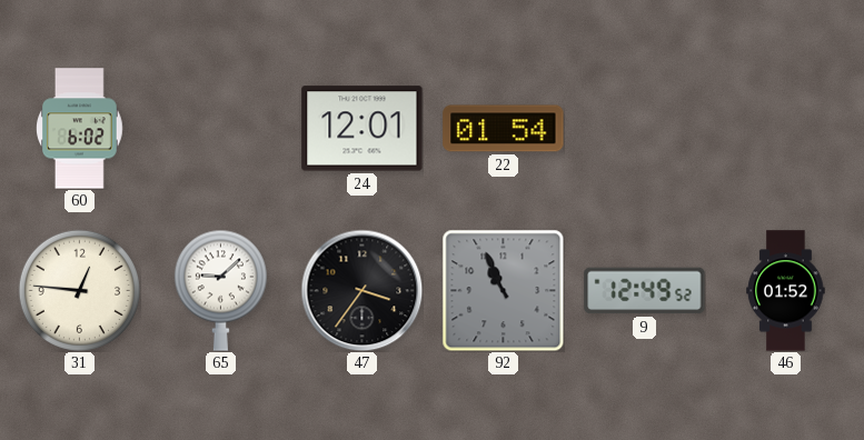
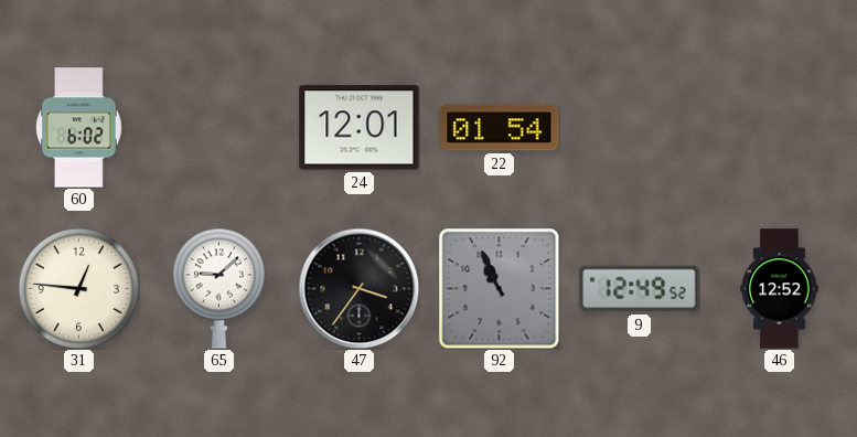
46: 01:52 -> 12:52
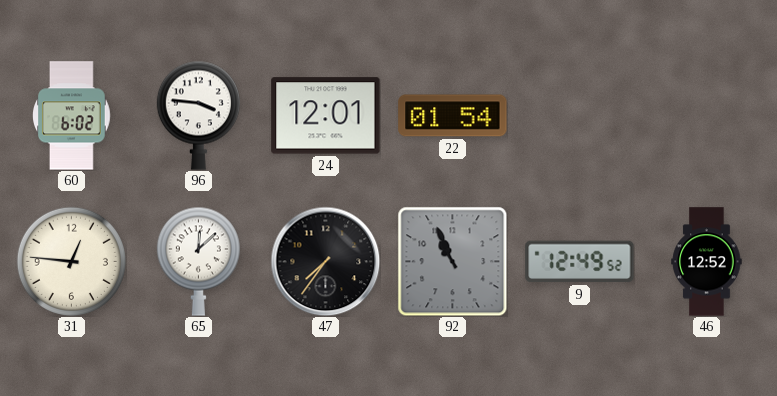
96: none -> 3:46
65: 9:08 -> 12:08
47: 3:36 -> 7:36
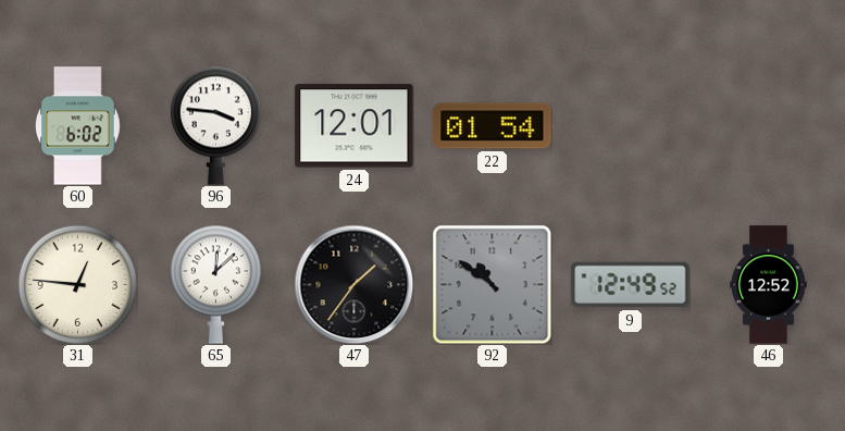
47: 7:36 -> 1:36
92: 10:56 -> 10:51
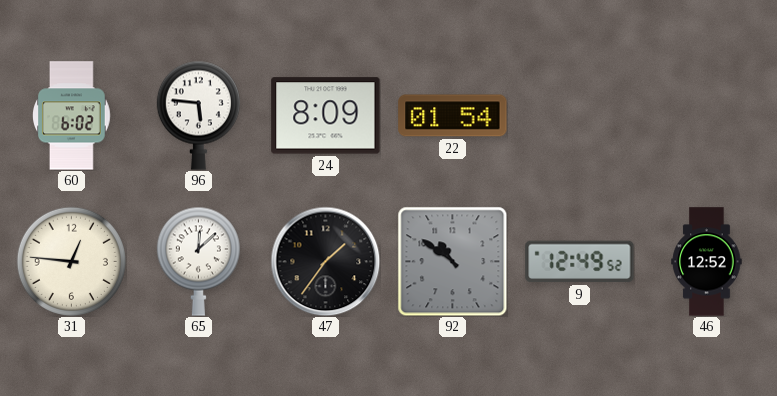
96: 3:46 -> 5:46
24: 12:01 -> 8:09
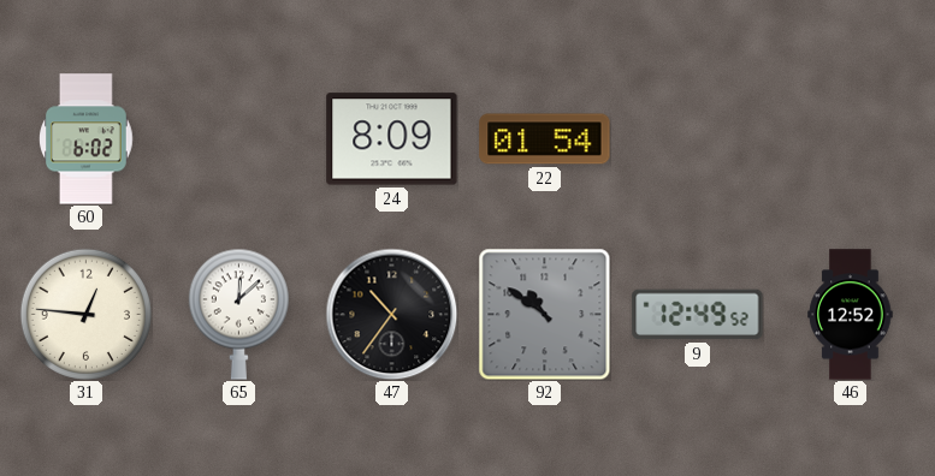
96: 5:46 -> none
47: 1:36 -> 10:36
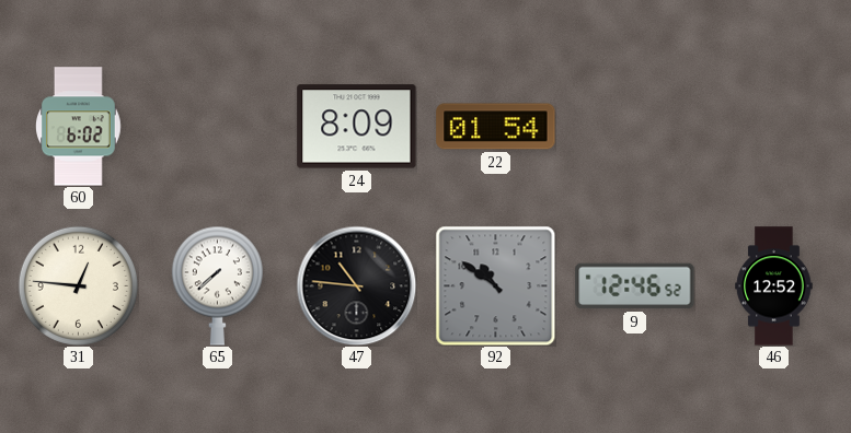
65: 12:08 -> 7:38
47: 10:36 -> 10:46
9: 12:49 -> 12:46
